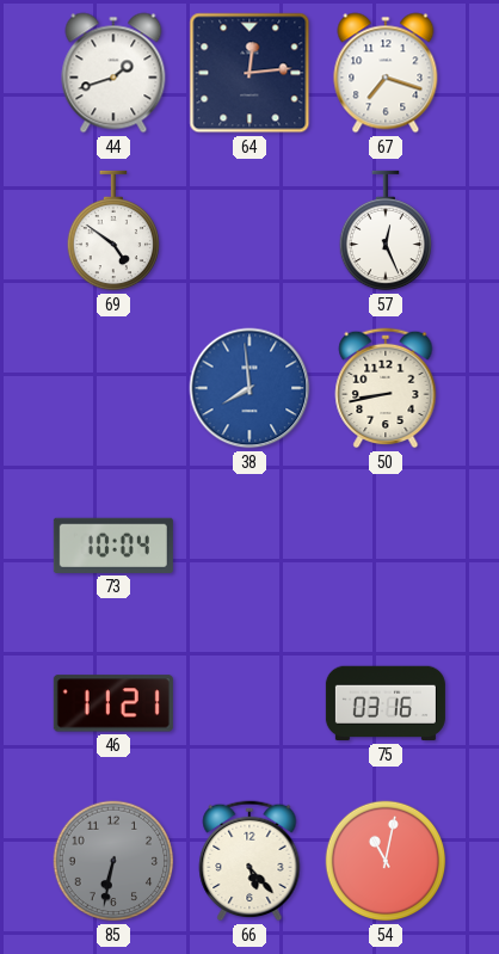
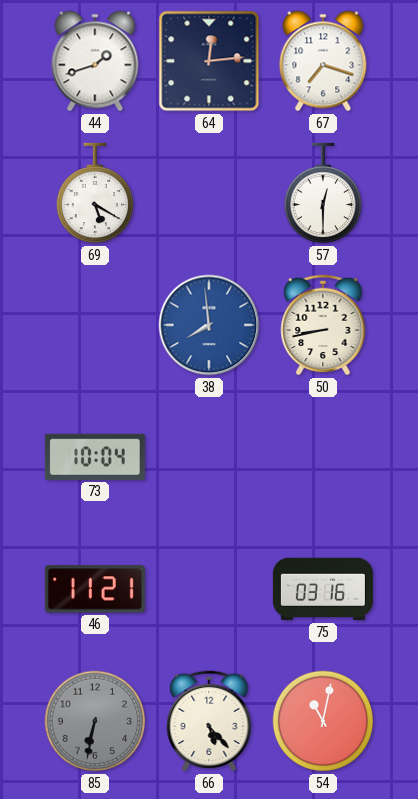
69: 4:51 -> 5:20
57: 12:26 -> 12:30
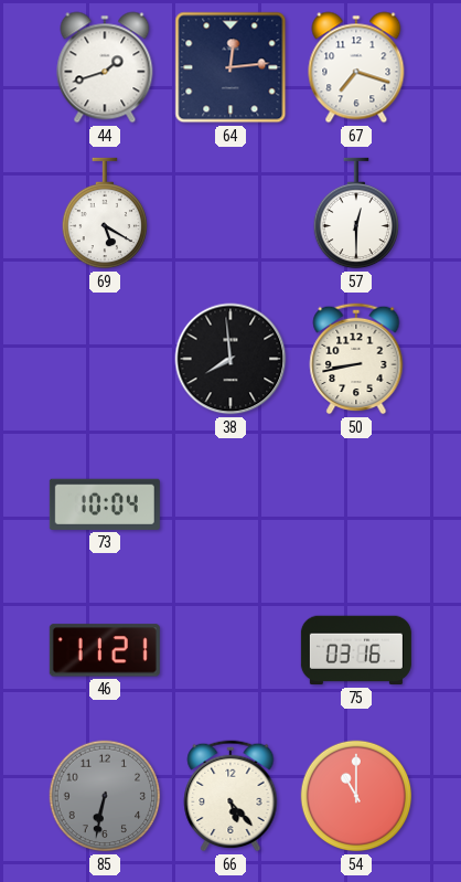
38 dial: blue -> black
54: 11:02 -> 11:00
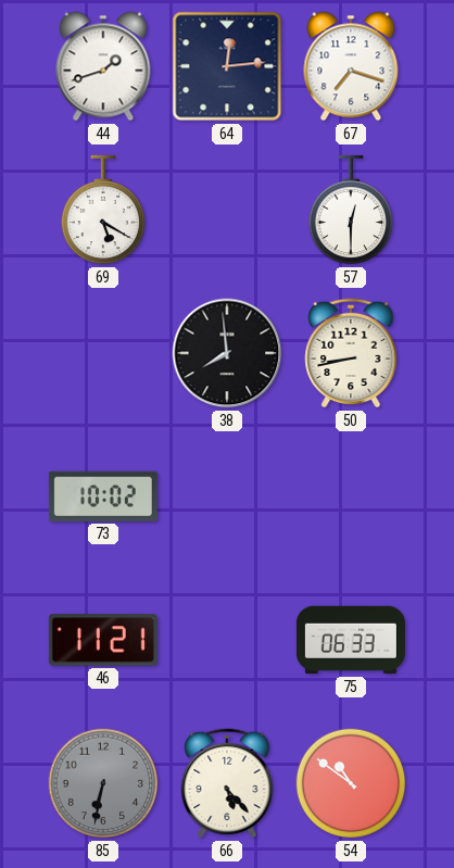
73: 10:04 -> 10:02
75: 03:16 -> 06:33
54: 11:00 -> 10:51
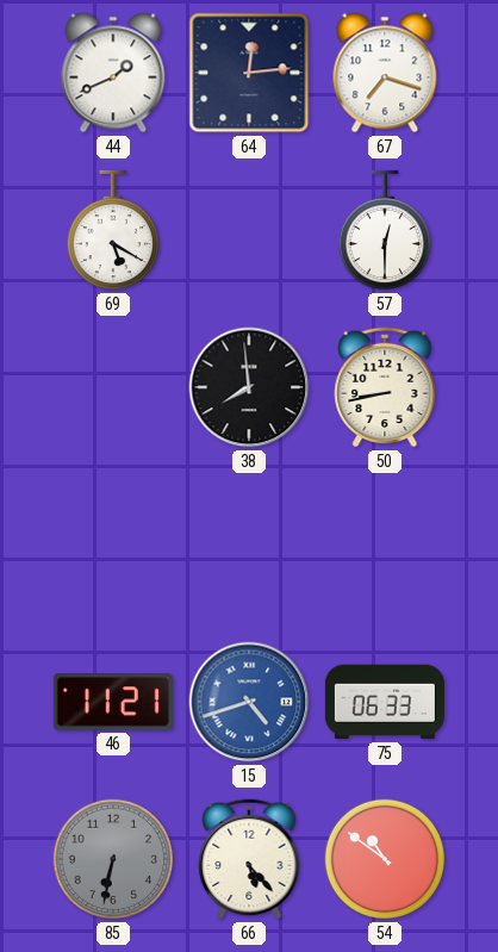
44: 1:42 -> 1:41
73: 10:02 -> none
15: none -> 4:42
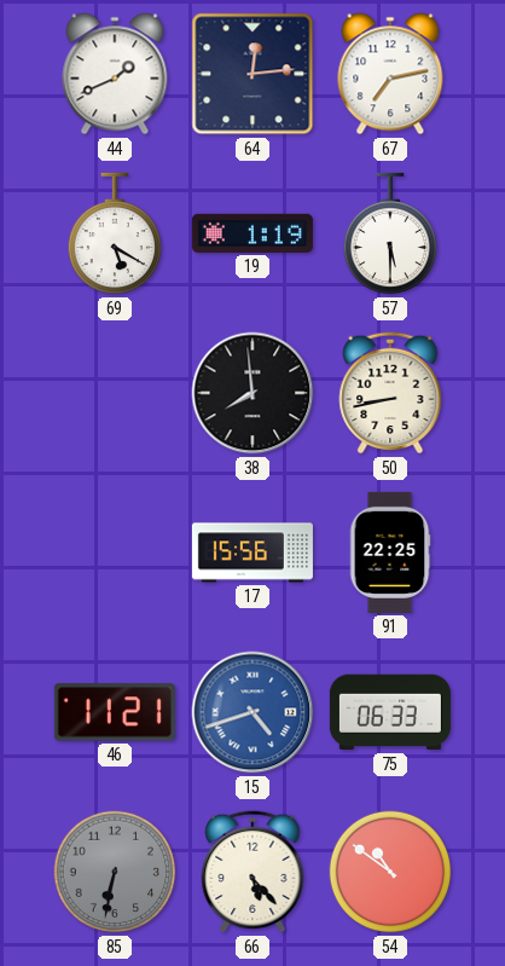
67: 7:18 -> 7:13
19: none -> 1:19
57: 12:30 -> 5:30
17: none -> 15:56
91: none -> 22:25
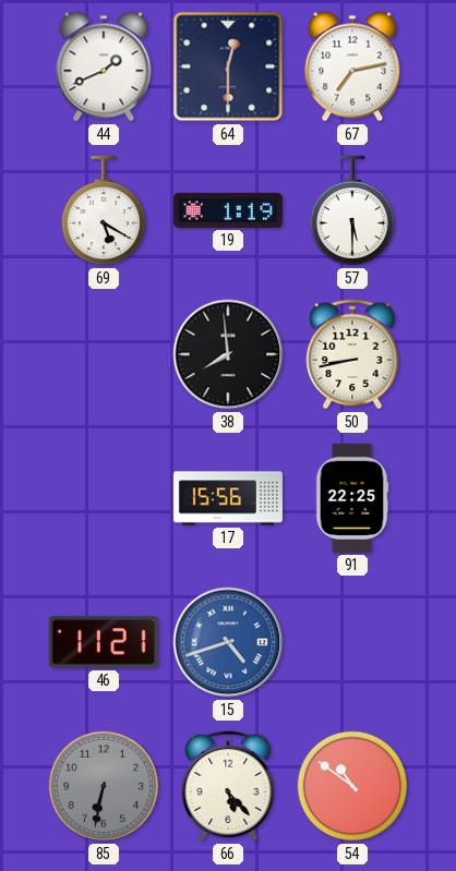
64: 12:14 -> 12:30
75: 06:33 -> none
